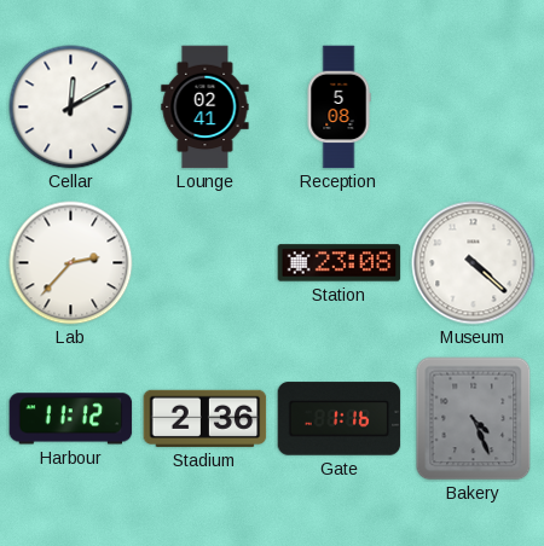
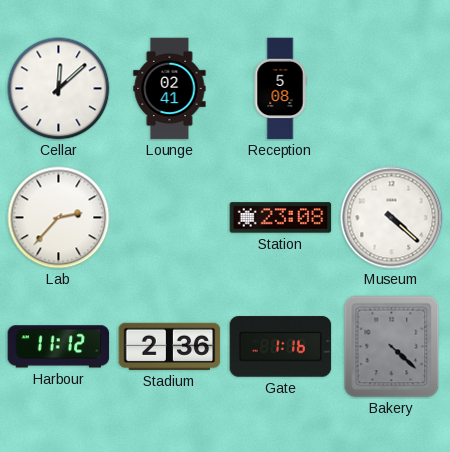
Cellar: 12:10 -> 12:08
Bakery: 4:26 -> 4:22
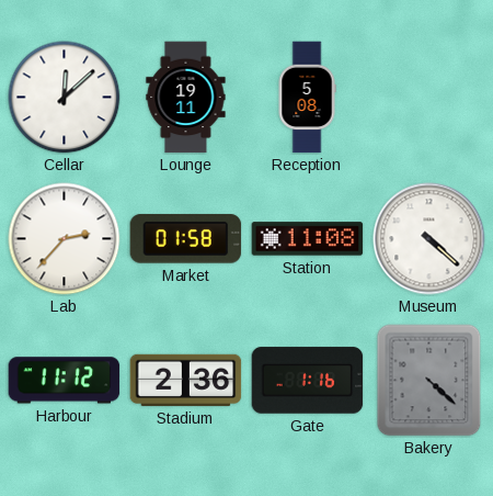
Lounge: 02:41 -> 19:11
Market: none -> 01:58
Station: 23:08 -> 11:08
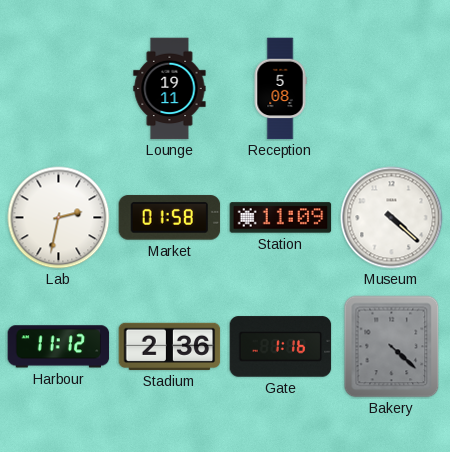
Cellar: 12:08 -> none
Lab: 2:37 -> 2:32
Station: 11:08 -> 11:09
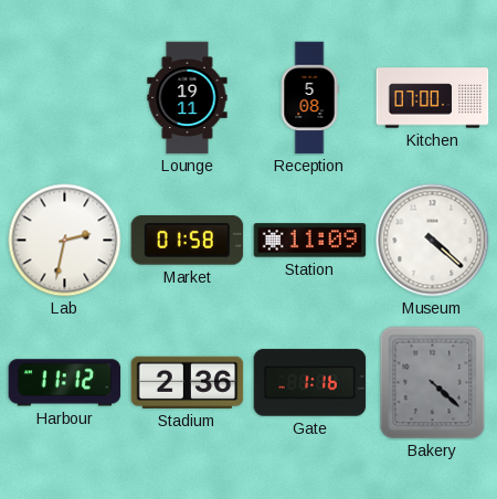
Kitchen: none -> 07:00
